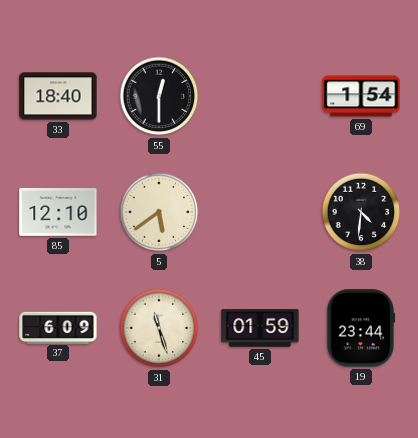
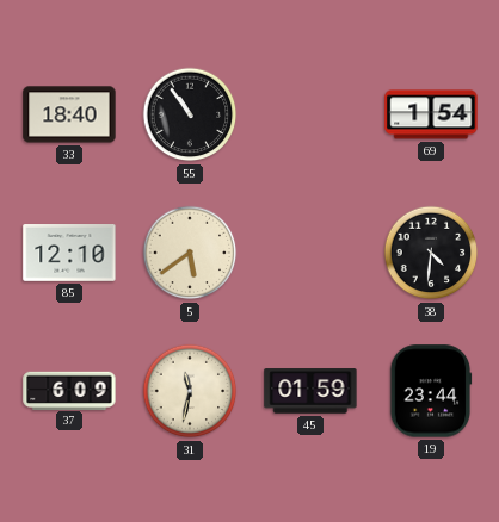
55: 12:30 -> 10:54
31: 11:27 -> 11:32
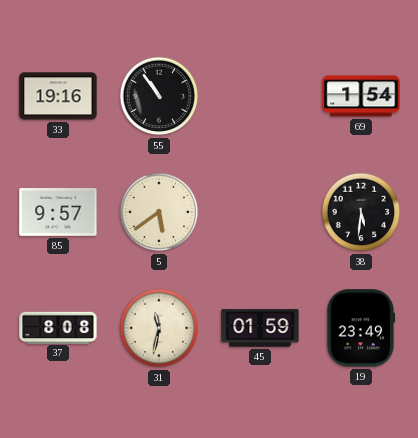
33: 18:40 -> 19:16
85: 12:10 -> 9:57
38: 4:31 -> 5:31
37: 6:09 -> 8:08
19: 23:44 -> 23:49
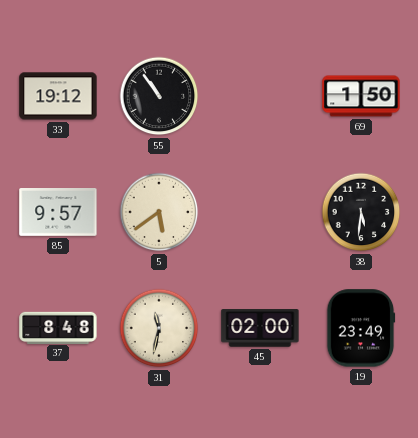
33: 19:16 -> 19:12
69: 1:54 -> 1:50
37: 8:08 -> 8:48
45: 01:59 -> 02:00
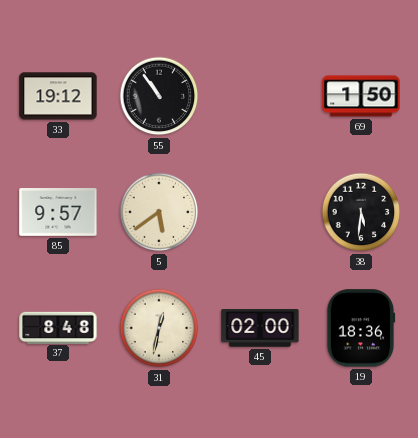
31: 11:32 -> 12:32
19: 23:49 -> 18:36
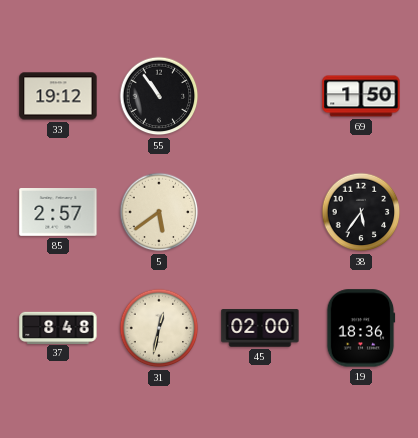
85: 9:57 -> 2:57
38: 5:31 -> 5:36
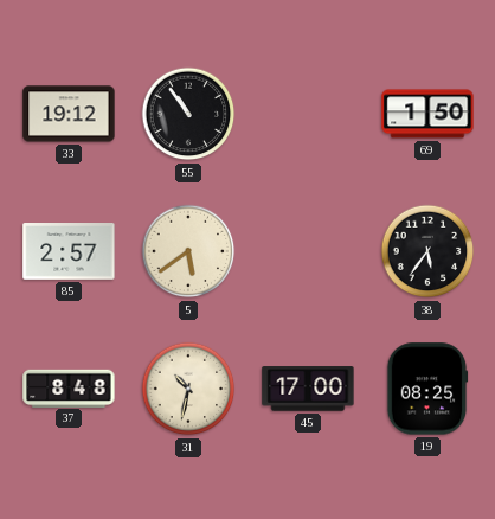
31: 12:32 -> 10:32
45: 02:00 -> 17:00
19: 18:36 -> 08:25
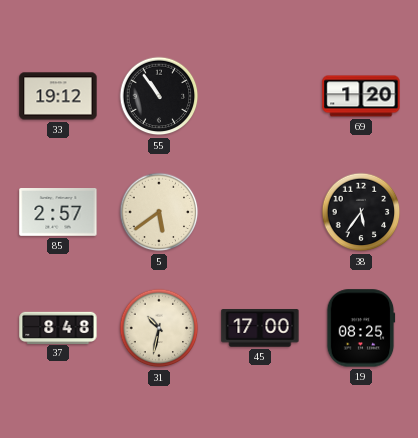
69: 1:50 -> 1:20
